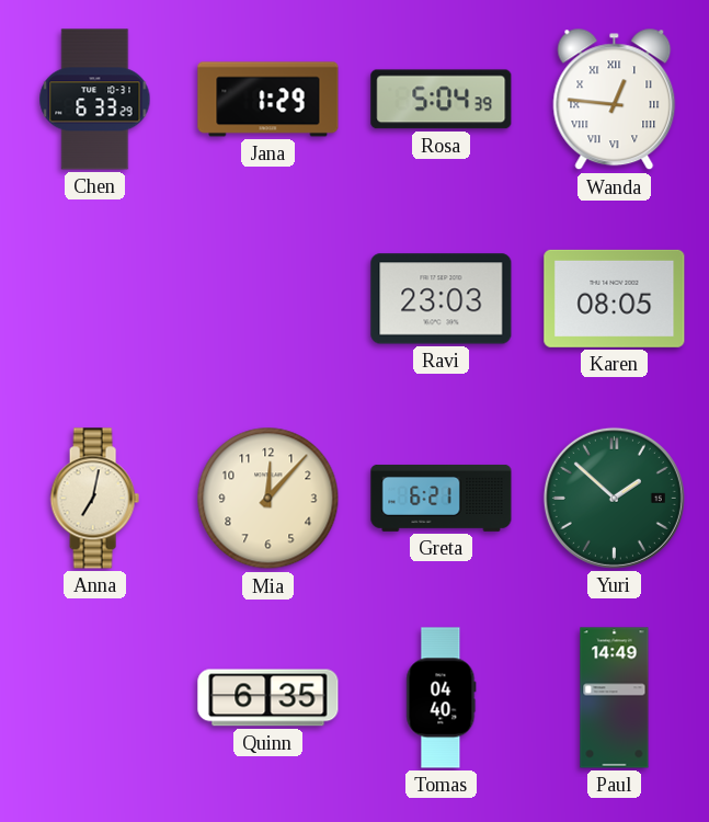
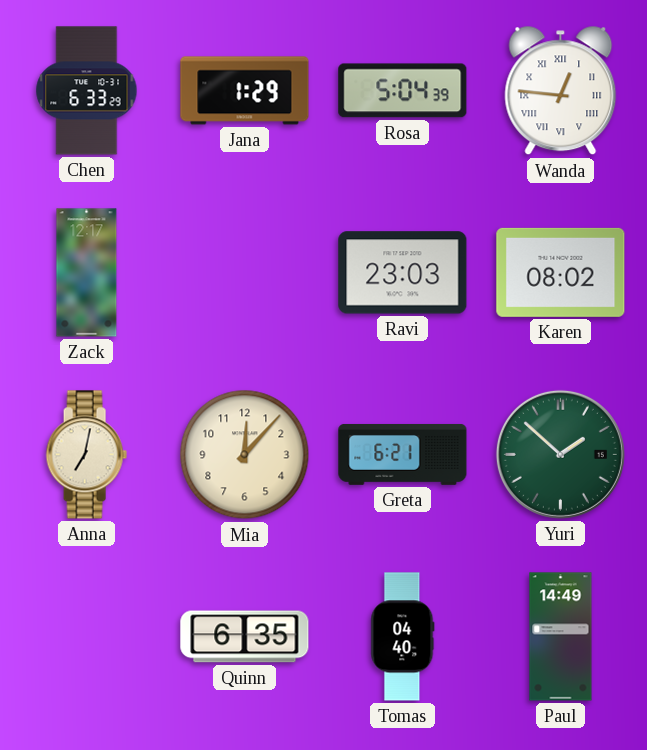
Zack: none -> 12:17
Karen: 08:05 -> 08:02
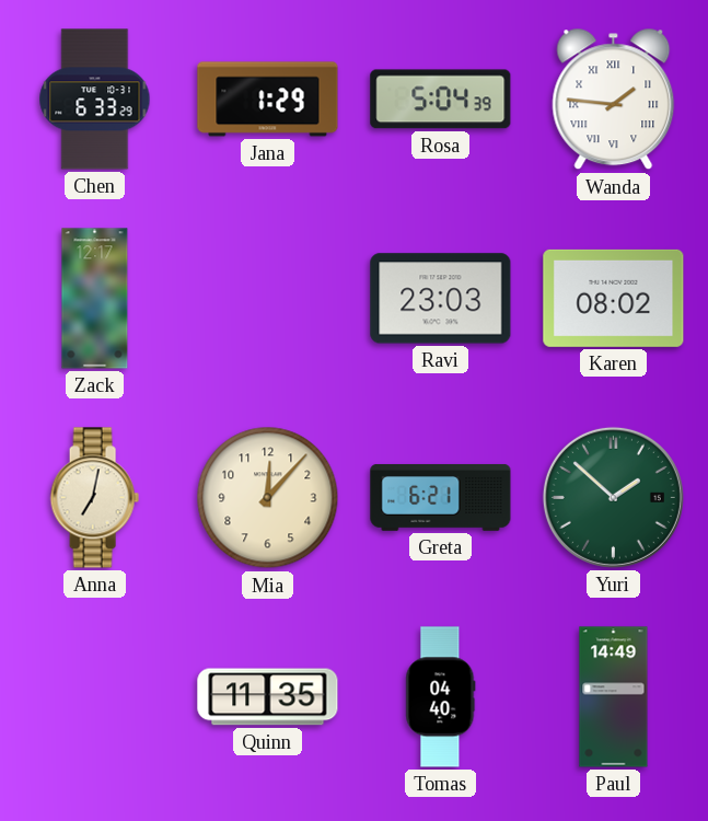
Wanda: 12:46 -> 1:46
Quinn: 6:35 -> 11:35
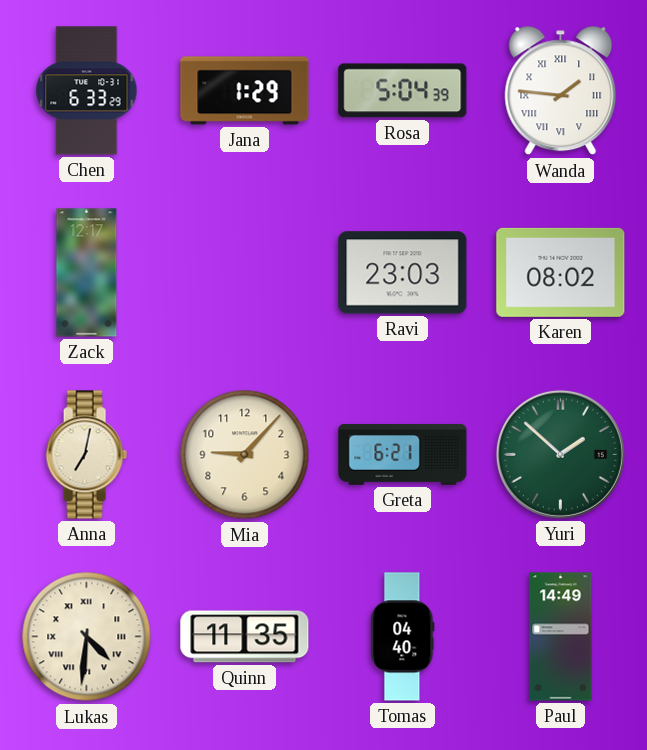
Mia: 12:07 -> 9:07
Lukas: none -> 4:31
